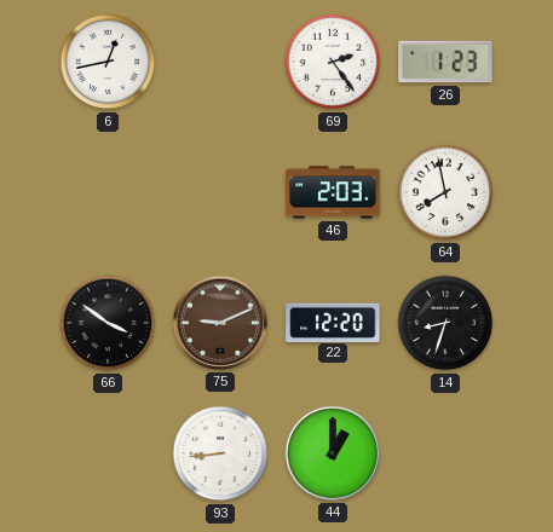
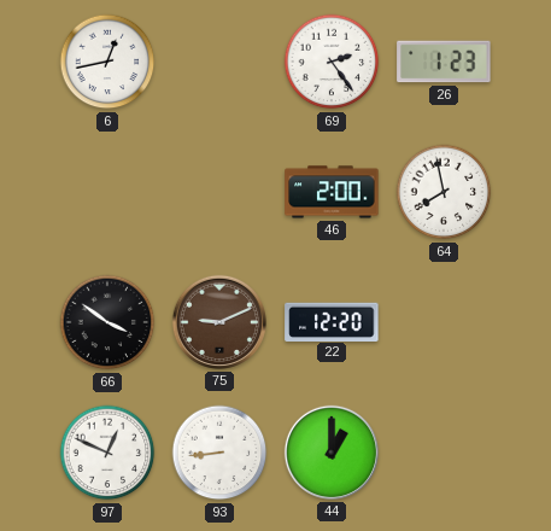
46: 2:03 -> 2:00
14: 8:33 -> none
97: none -> 12:49
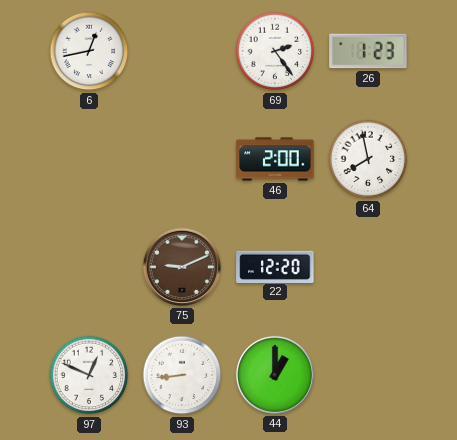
66: 3:51 -> none
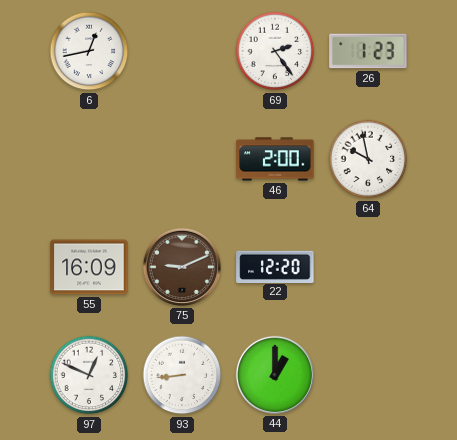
64: 7:58 -> 9:58
55: none -> 16:09
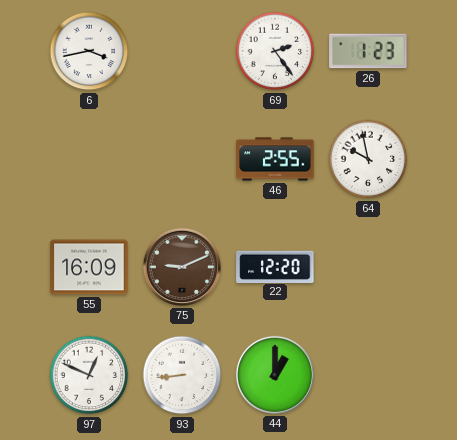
6: 12:43 -> 3:43
46: 2:00 -> 2:55
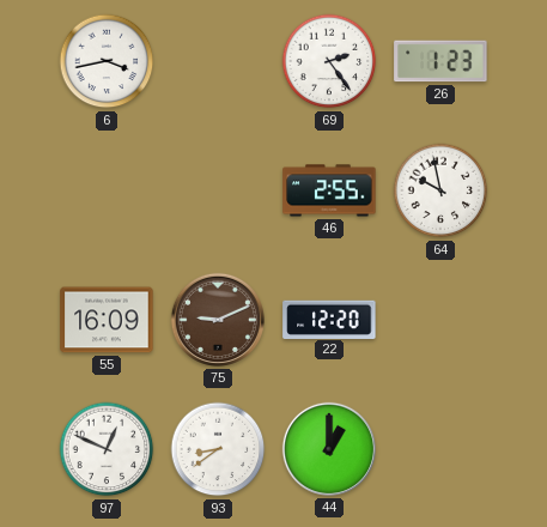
93: 8:44 -> 8:39
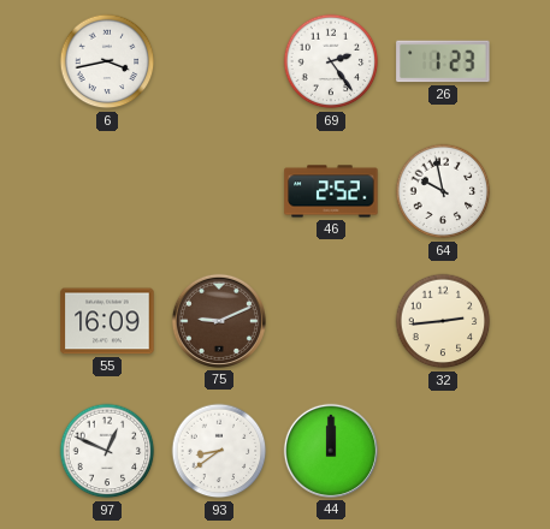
46: 2:55 -> 2:52
22: 12:20 -> none
32: none -> 2:44
44: 1:00 -> 12:00
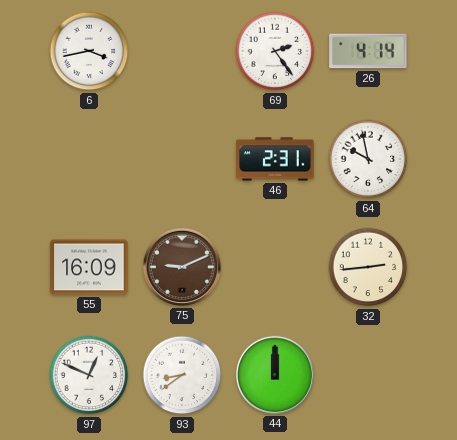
26: 1:23 -> 4:14
46: 2:52 -> 2:31
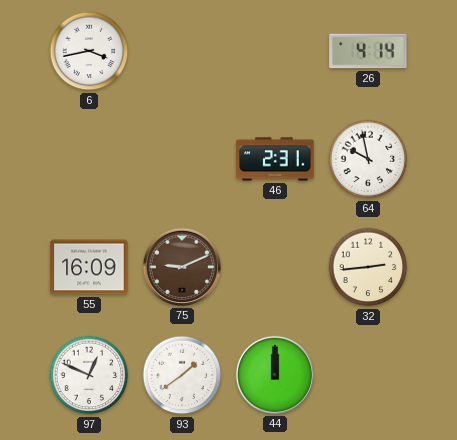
69: 2:24 -> none
93: 8:39 -> 1:39
